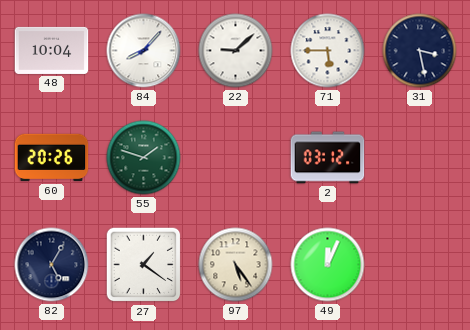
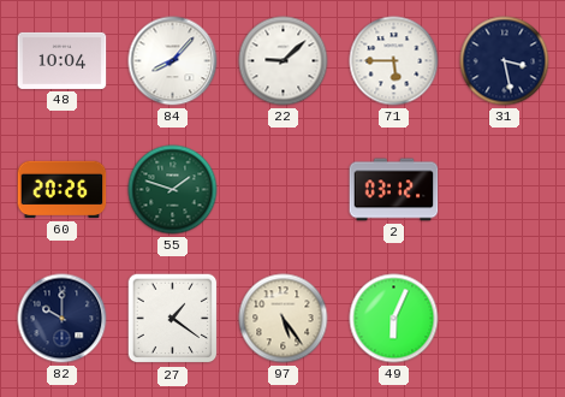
82: 5:05 -> 10:00
49: 12:04 -> 6:04
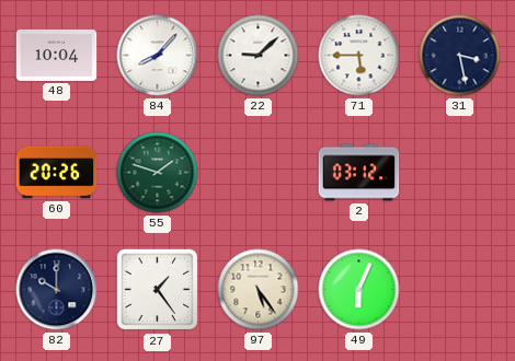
27: 1:21 -> 1:24
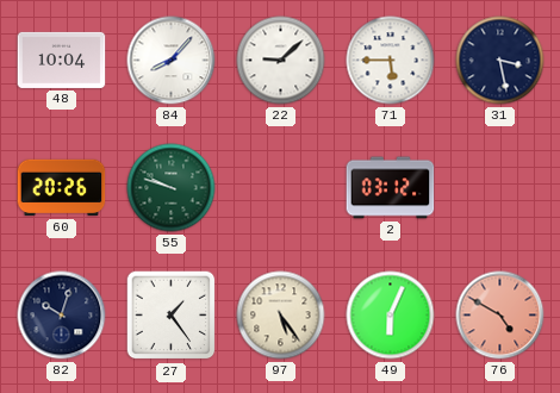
55: 1:48 -> 9:48
82: 10:00 -> 10:03
76: none -> 4:50
